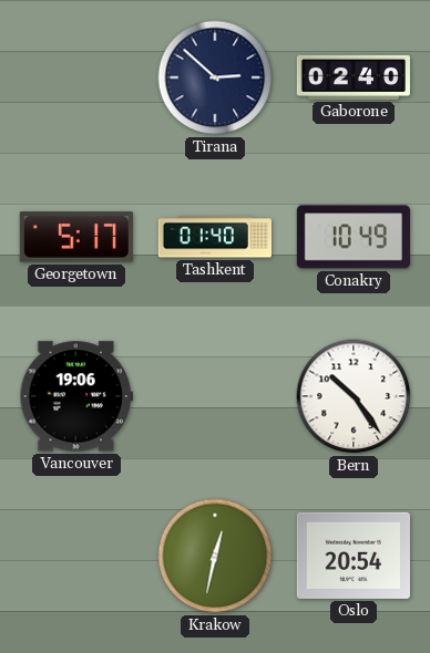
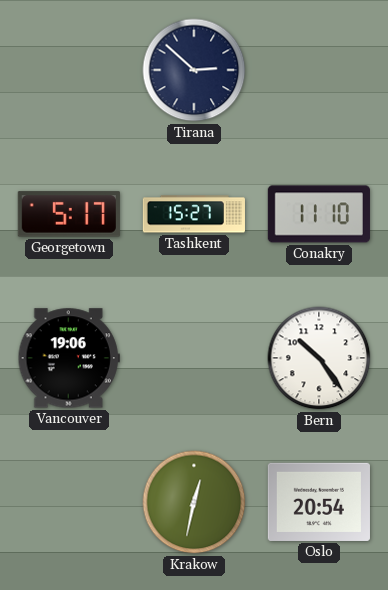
Gaborone: 02:40 -> none
Tashkent: 01:40 -> 15:27
Conakry: 10:49 -> 11:10
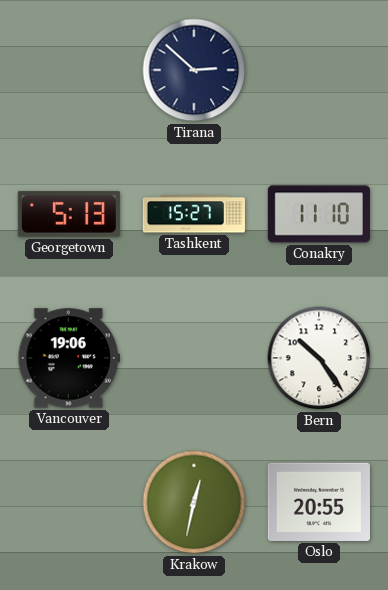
Georgetown: 5:17 -> 5:13
Oslo: 20:54 -> 20:55
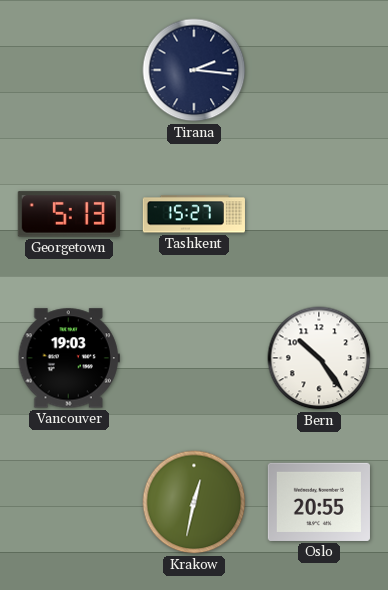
Tirana: 2:52 -> 2:16
Conakry: 11:10 -> none
Vancouver: 19:06 -> 19:03
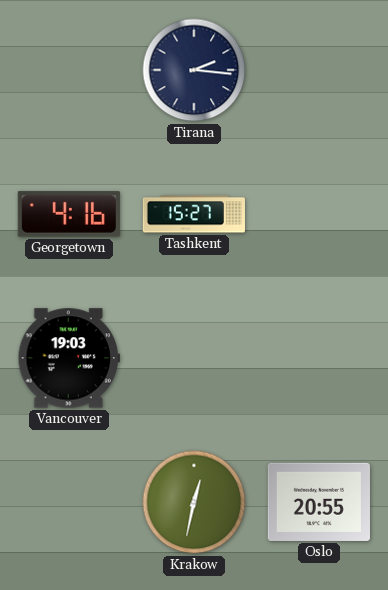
Georgetown: 5:13 -> 4:16
Bern: 10:24 -> none
